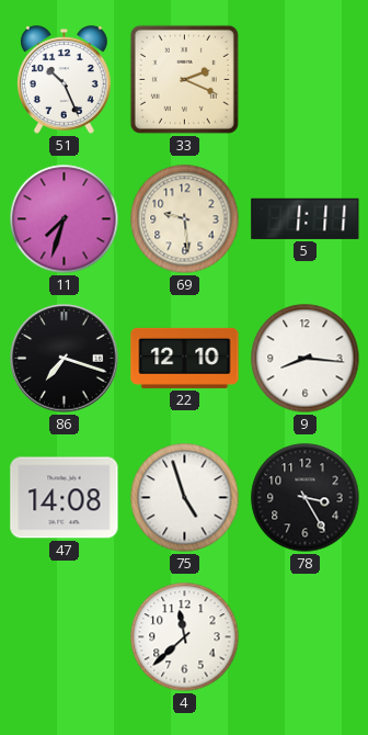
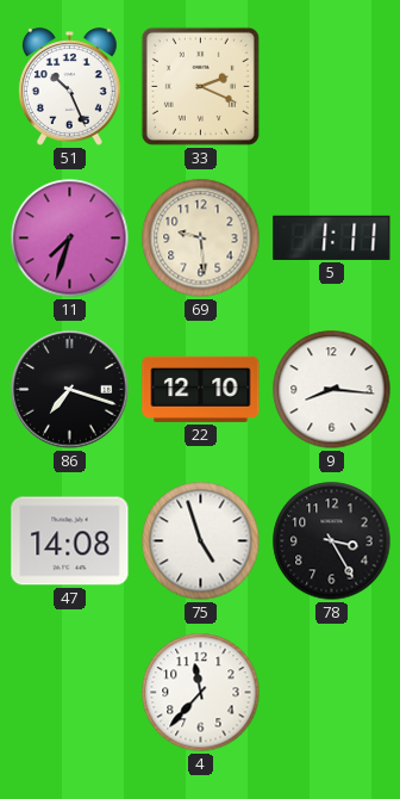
4: 11:38 -> 11:37
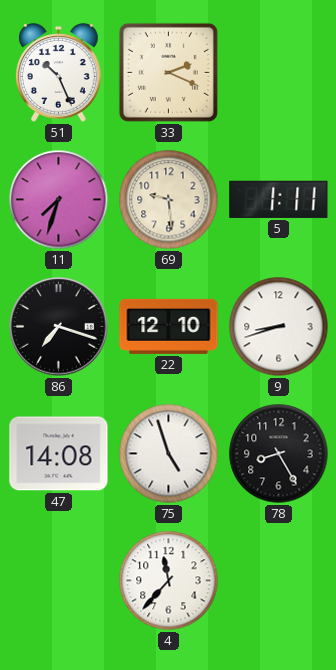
9: 8:16 -> 8:42
78: 3:25 -> 8:25
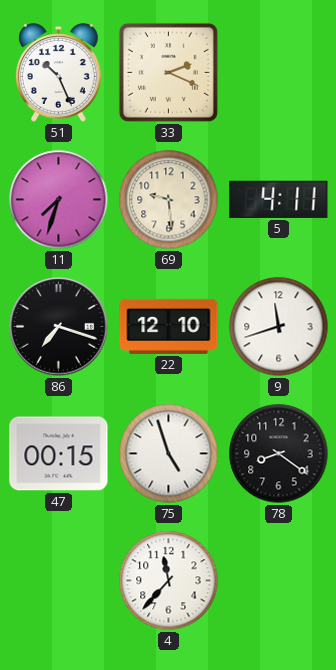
5: 1:11 -> 4:11
9: 8:42 -> 11:42
47: 14:08 -> 00:15
78: 8:25 -> 8:21
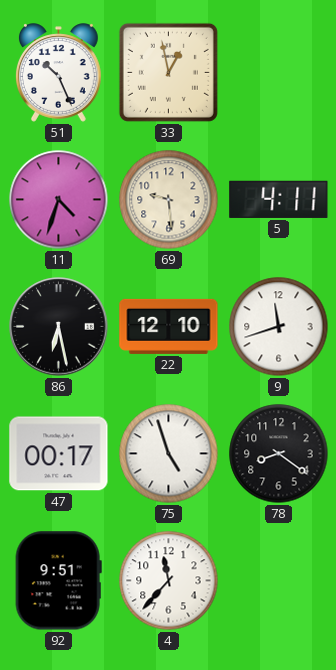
33: 2:19 -> 12:58
11: 7:33 -> 4:33
86: 7:18 -> 6:28
47: 00:15 -> 00:17
92: none -> 9:51
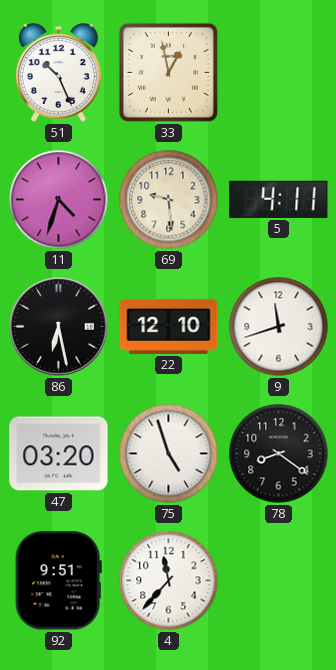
47: 00:17 -> 03:20
